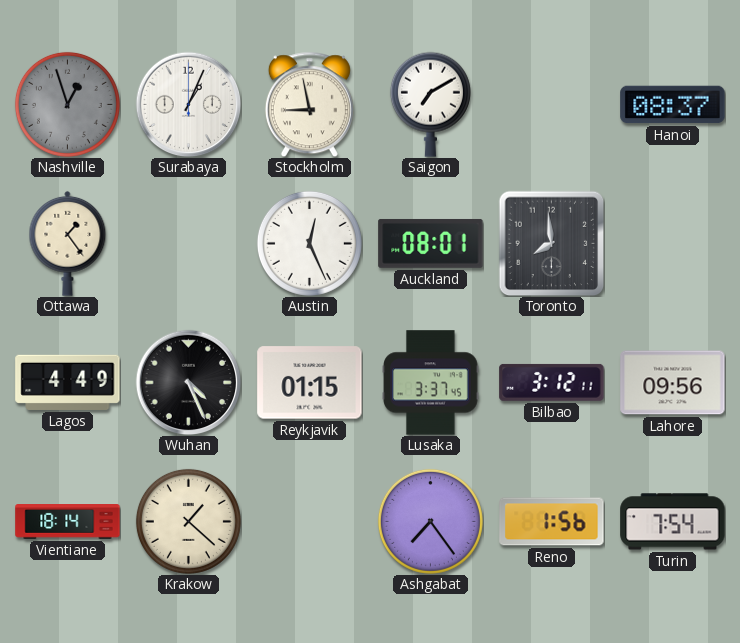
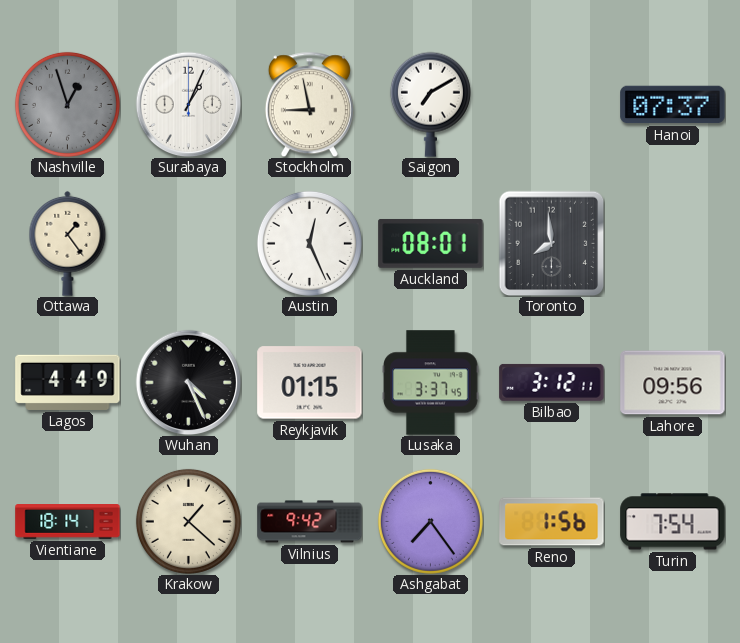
Hanoi: 08:37 -> 07:37
Vilnius: none -> 9:42
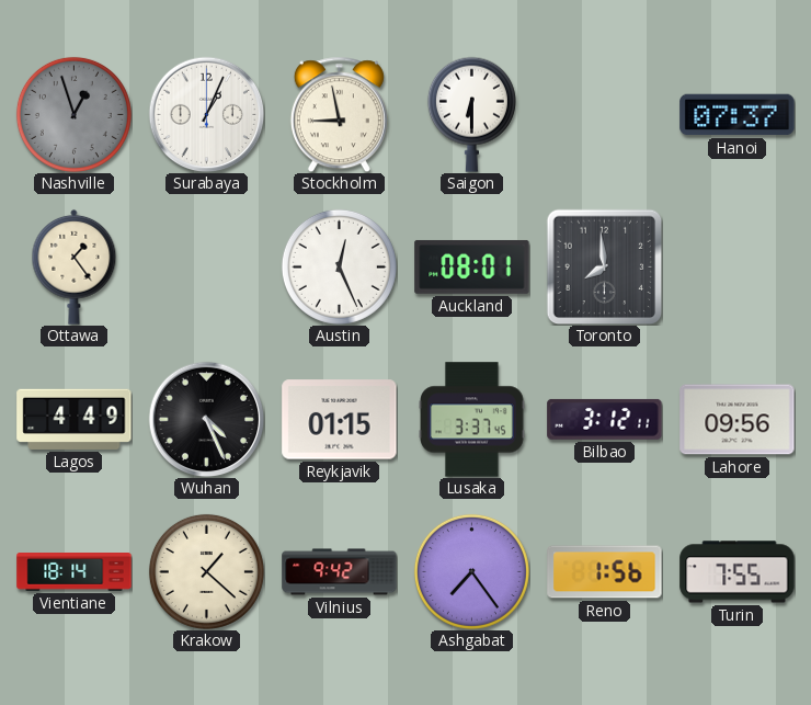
Saigon: 7:10 -> 6:30
Turin: 7:54 -> 7:55
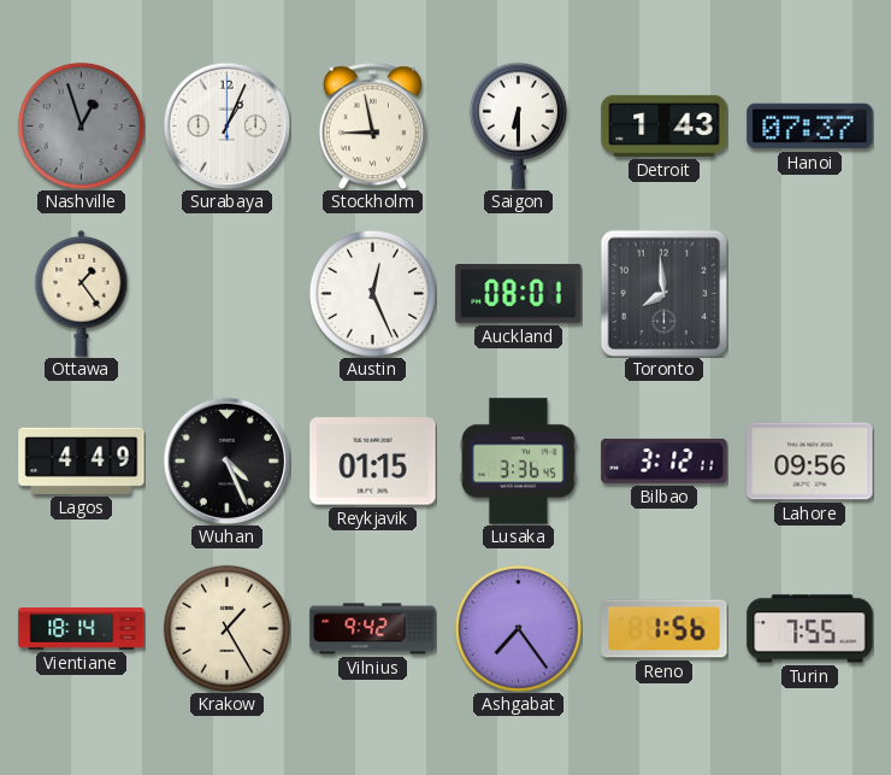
Detroit: none -> 1:43
Lusaka: 3:37 -> 3:36
Krakow: 1:22 -> 1:25
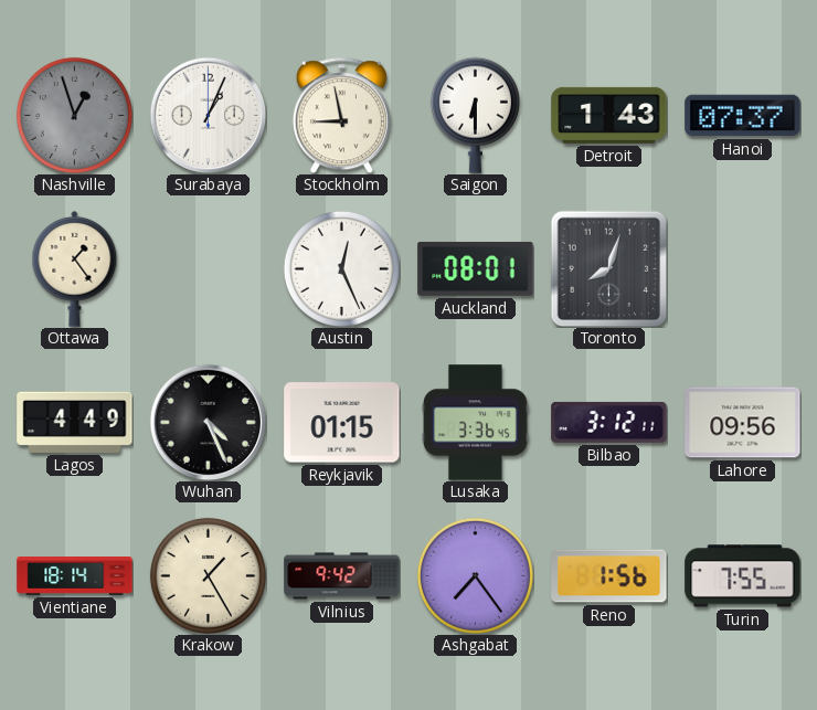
Toronto: 7:59 -> 8:03
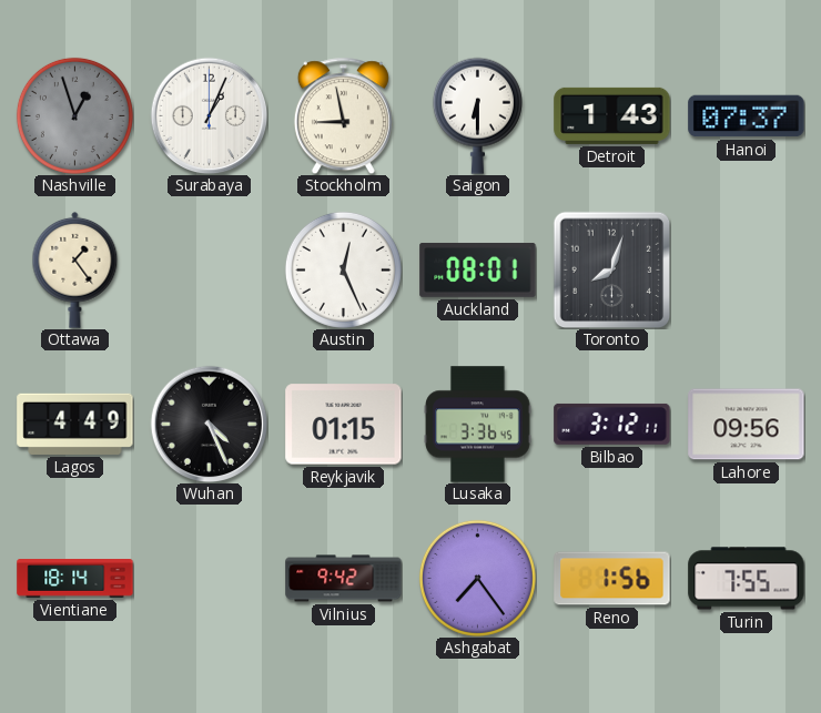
Krakow: 1:25 -> none
